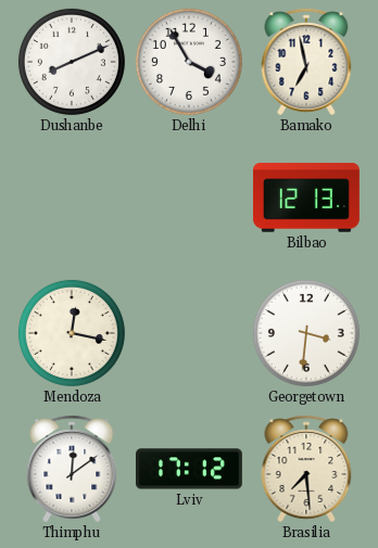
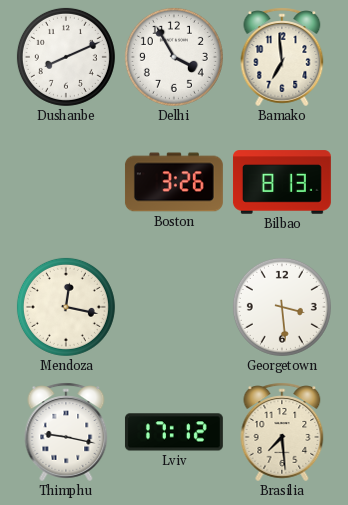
Bamako: 6:58 -> 6:59
Boston: none -> 3:26
Bilbao: 12:13 -> 8:13
Georgetown: 3:31 -> 3:29
Thimphu: 12:09 -> 9:17
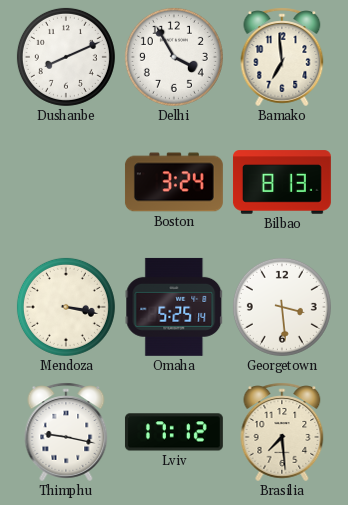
Boston: 3:26 -> 3:24
Mendoza: 12:17 -> 3:17
Omaha: none -> 5:25
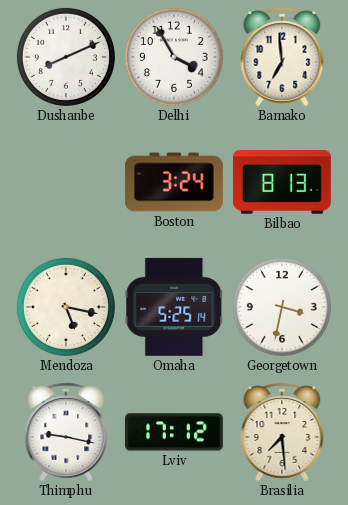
Mendoza: 3:17 -> 5:17
Georgetown: 3:29 -> 3:32
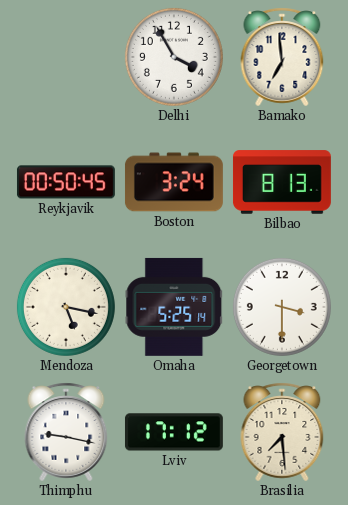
Dushanbe: 8:11 -> none
Reykjavik: none -> 00:50
Georgetown: 3:32 -> 3:30
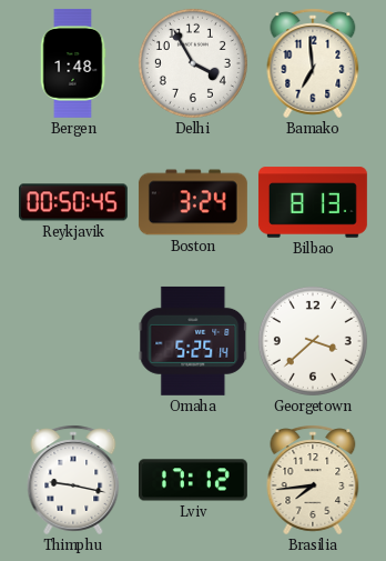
Bergen: none -> 1:48
Mendoza: 5:17 -> none
Georgetown: 3:30 -> 3:38
Brasilia: 7:29 -> 7:44
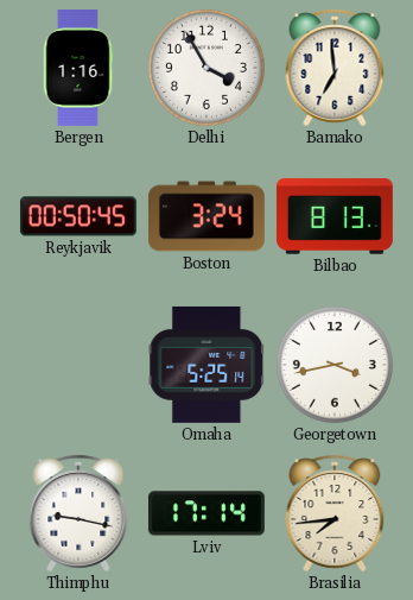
Bergen: 1:48 -> 1:16
Georgetown: 3:38 -> 3:43
Lviv: 17:12 -> 17:14
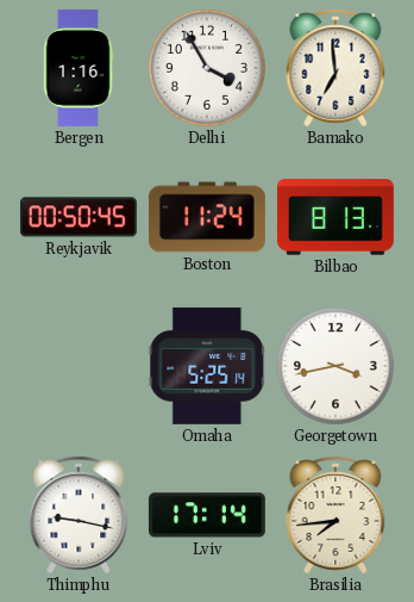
Boston: 3:24 -> 11:24
